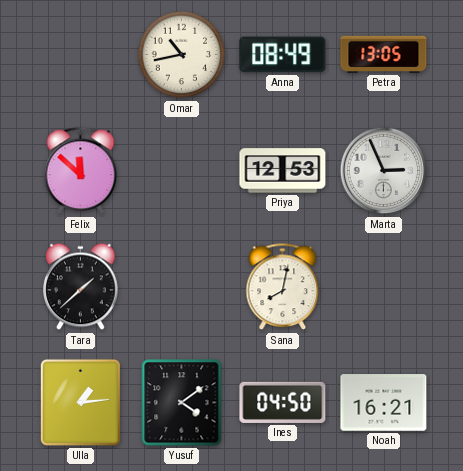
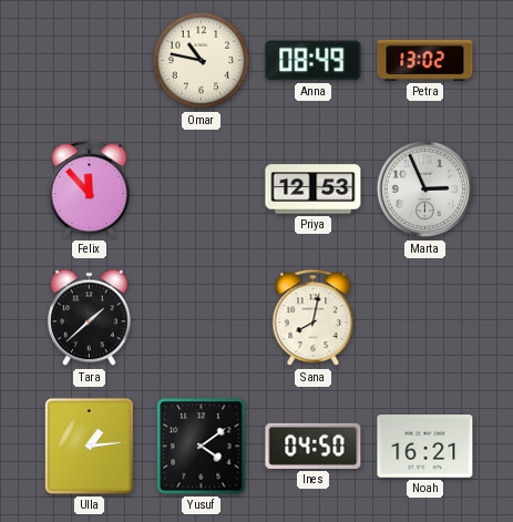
Omar: 10:43 -> 10:47
Petra: 13:05 -> 13:02
Felix: 11:52 -> 11:53
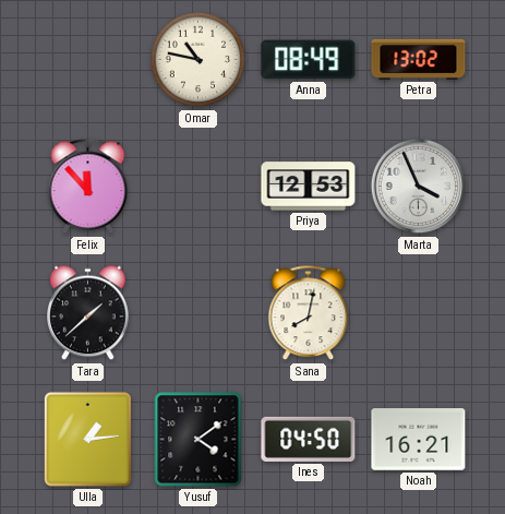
Marta: 2:56 -> 3:56
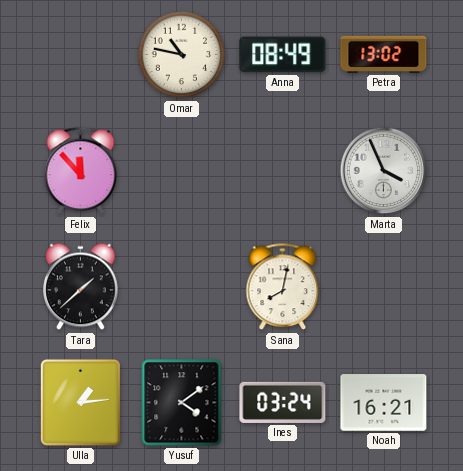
Priya: 12:53 -> none
Ines: 04:50 -> 03:24
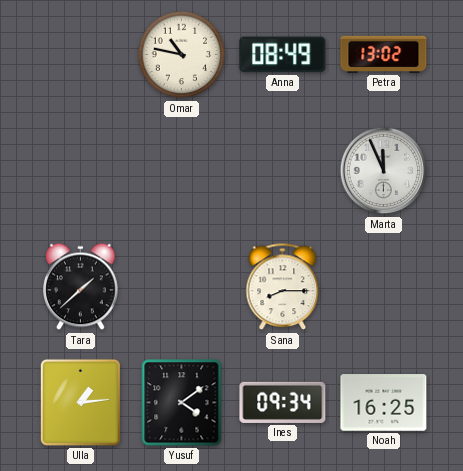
Felix: 11:53 -> none
Marta: 3:56 -> 11:56
Sana: 8:02 -> 8:15
Ines: 03:24 -> 09:34
Noah: 16:21 -> 16:25
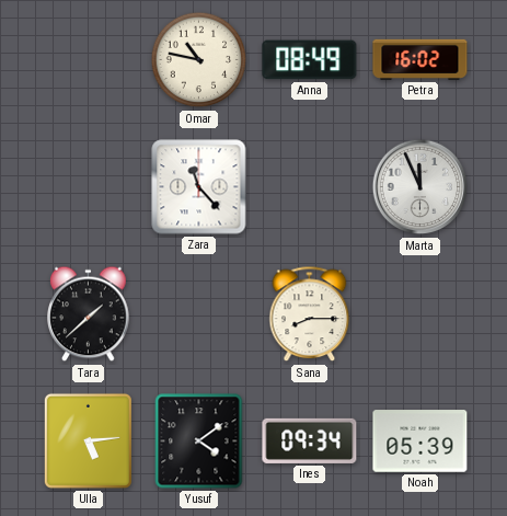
Petra: 13:02 -> 16:02
Zara: none -> 11:23
Ulla: 1:14 -> 5:14
Noah: 16:25 -> 05:39
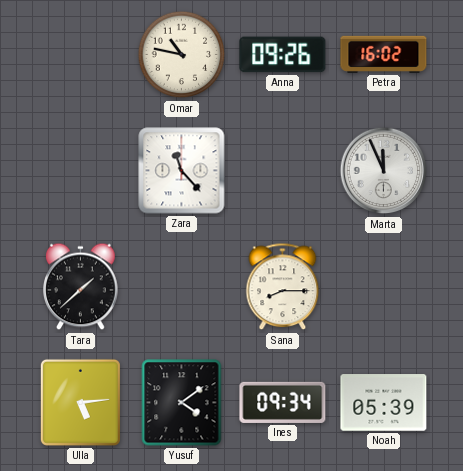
Anna: 08:49 -> 09:26
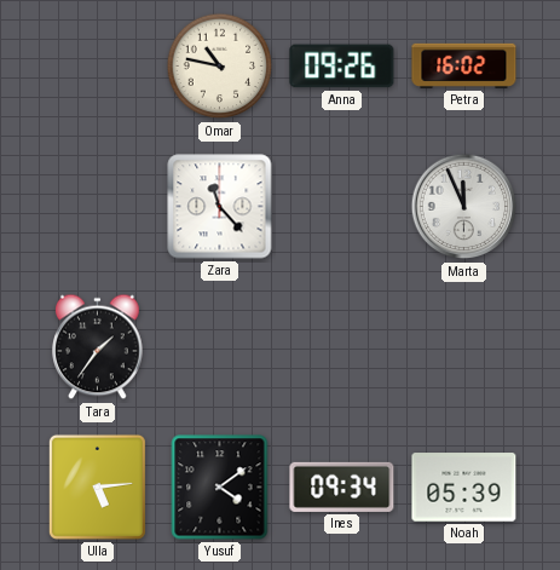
Tara: 1:38 -> 1:36
Sana: 8:15 -> none
